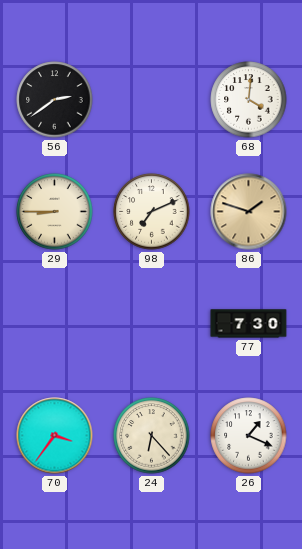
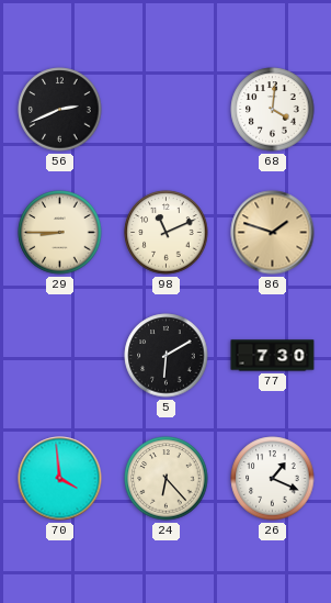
56: 2:39 -> 2:41
98: 7:11 -> 11:11
5: none -> 6:10
70: 3:36 -> 3:59
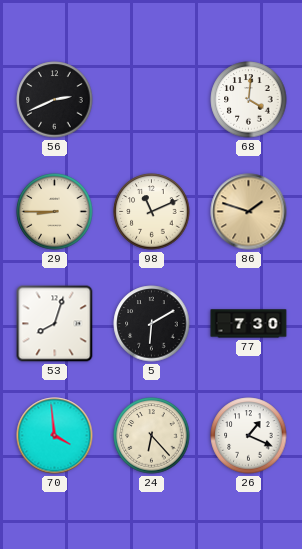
53: none -> 8:03
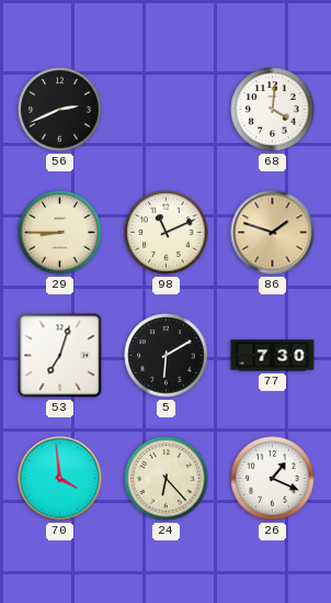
53: 8:03 -> 7:03
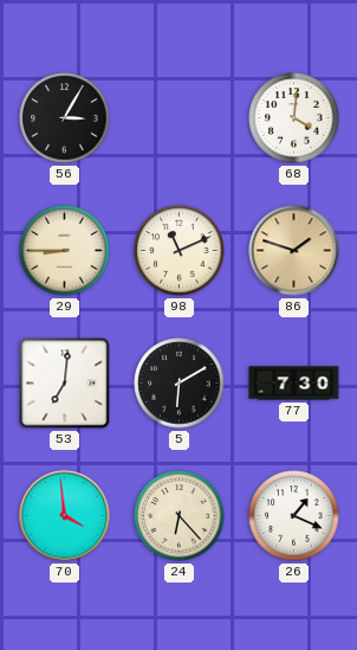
56: 2:41 -> 3:05
53: 7:03 -> 7:01
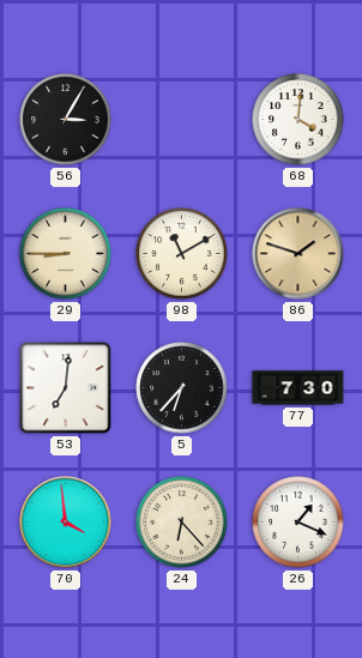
98: 11:11 -> 11:10
5: 6:10 -> 6:37
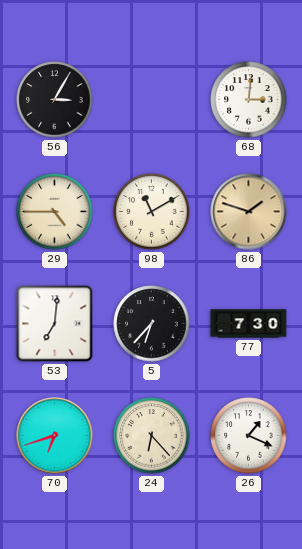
68: 4:01 -> 3:01
29: 8:45 -> 4:45
70: 3:59 -> 6:42
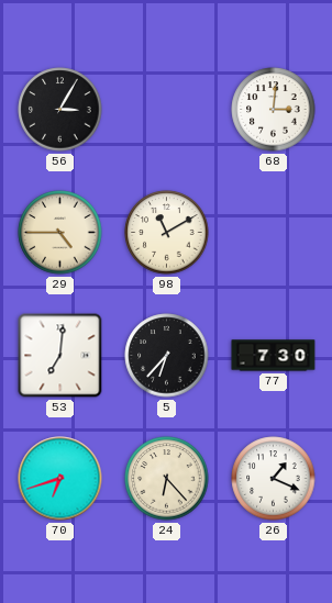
86: 1:48 -> none
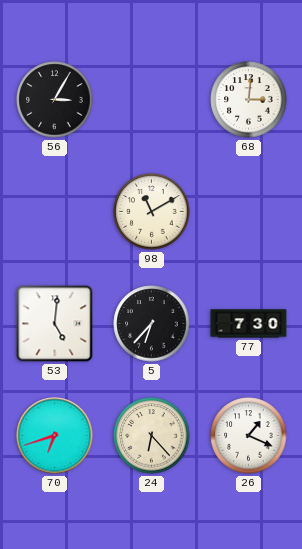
29: 4:45 -> none
53: 7:01 -> 5:01
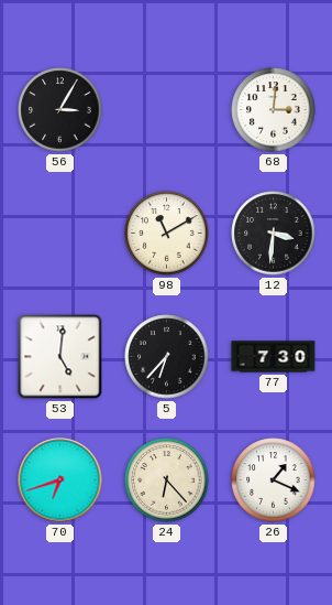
12: none -> 3:31
